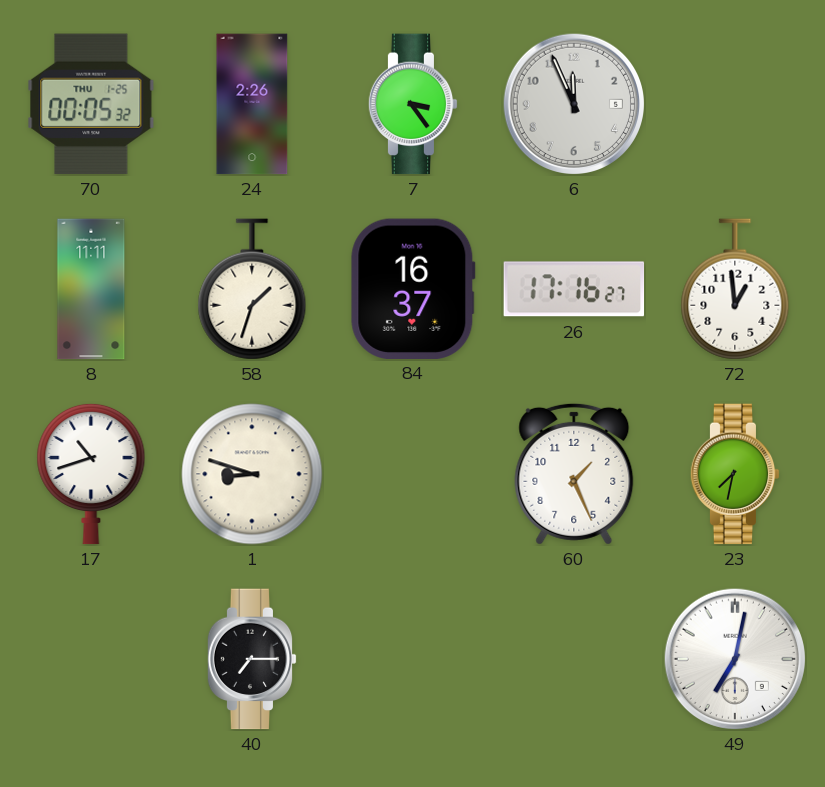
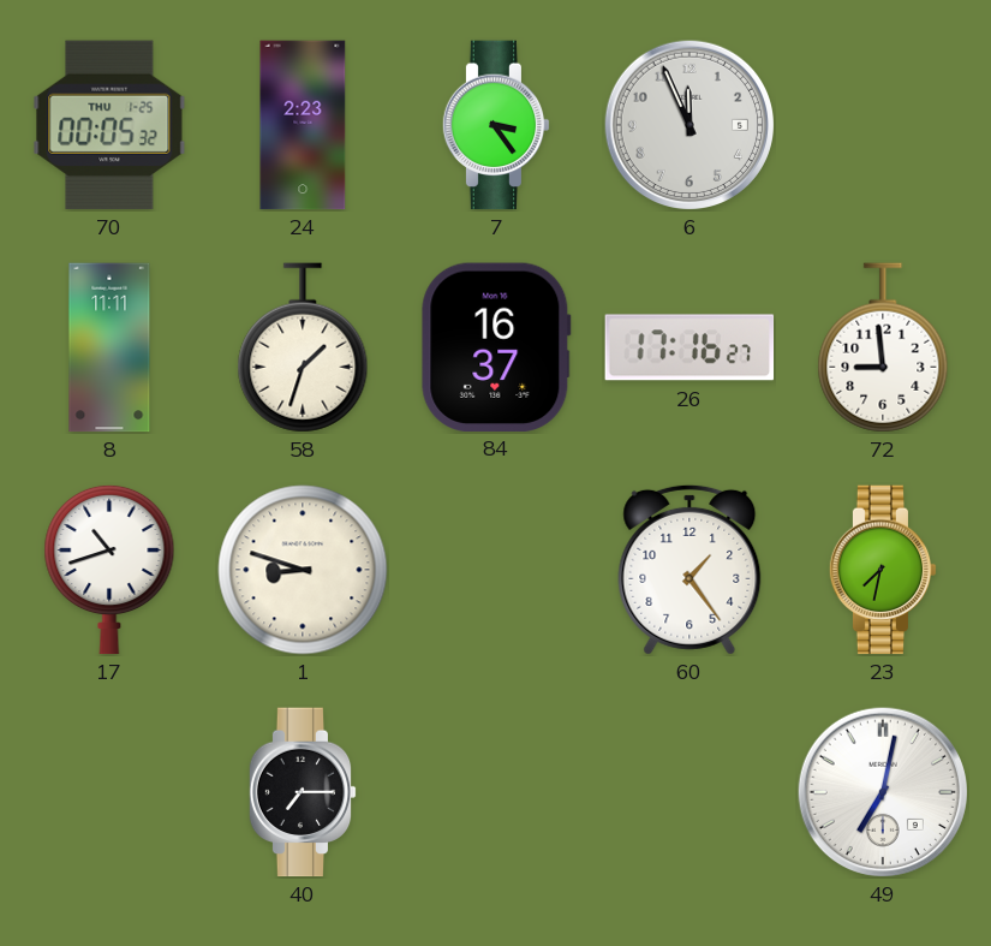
24: 2:26 -> 2:23
72: 12:59 -> 8:59
60: 1:26 -> 1:24
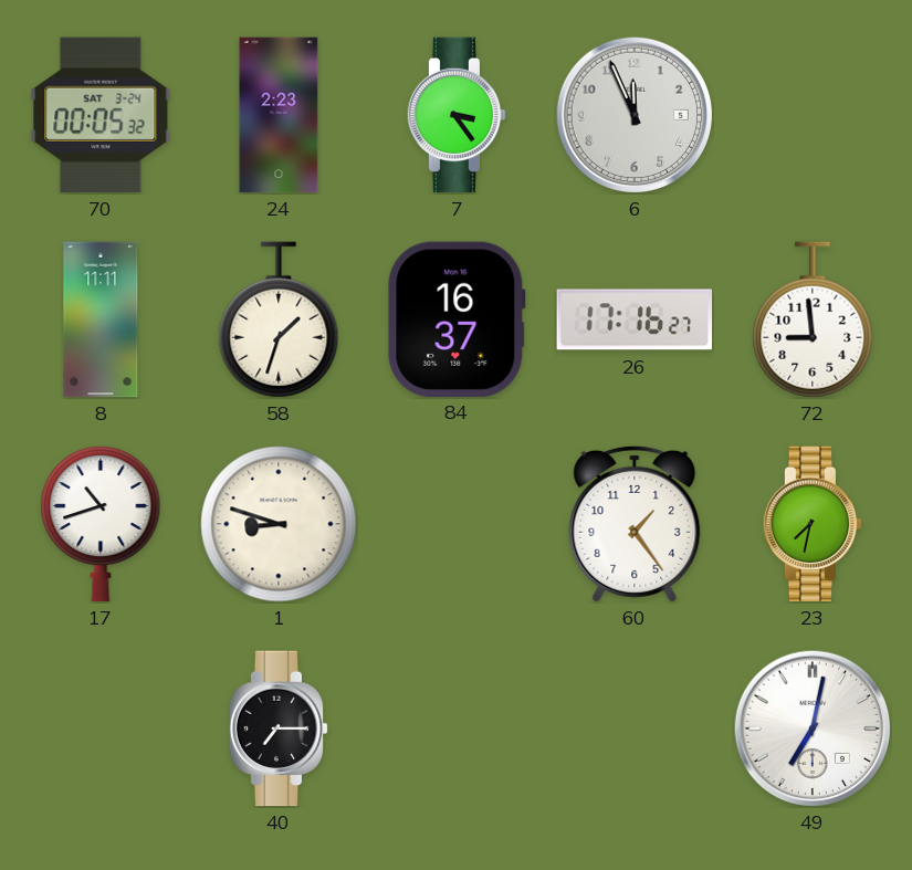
70 date: THU 1-25 -> SAT 3-24
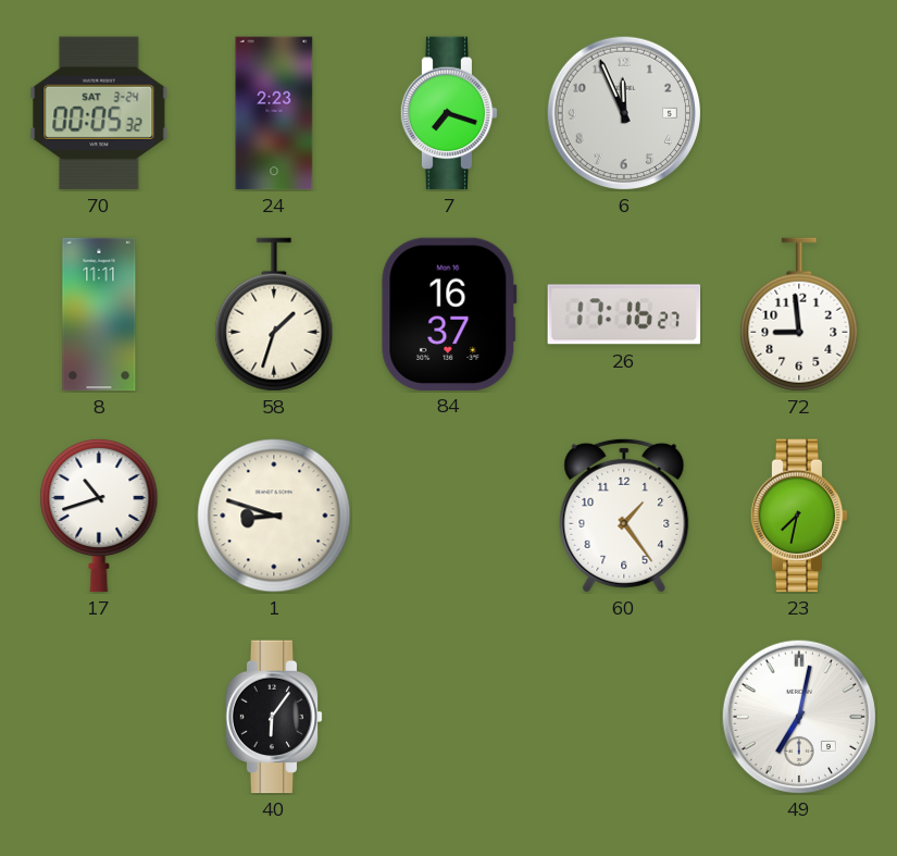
7: 3:24 -> 7:18
40: 7:15 -> 6:06
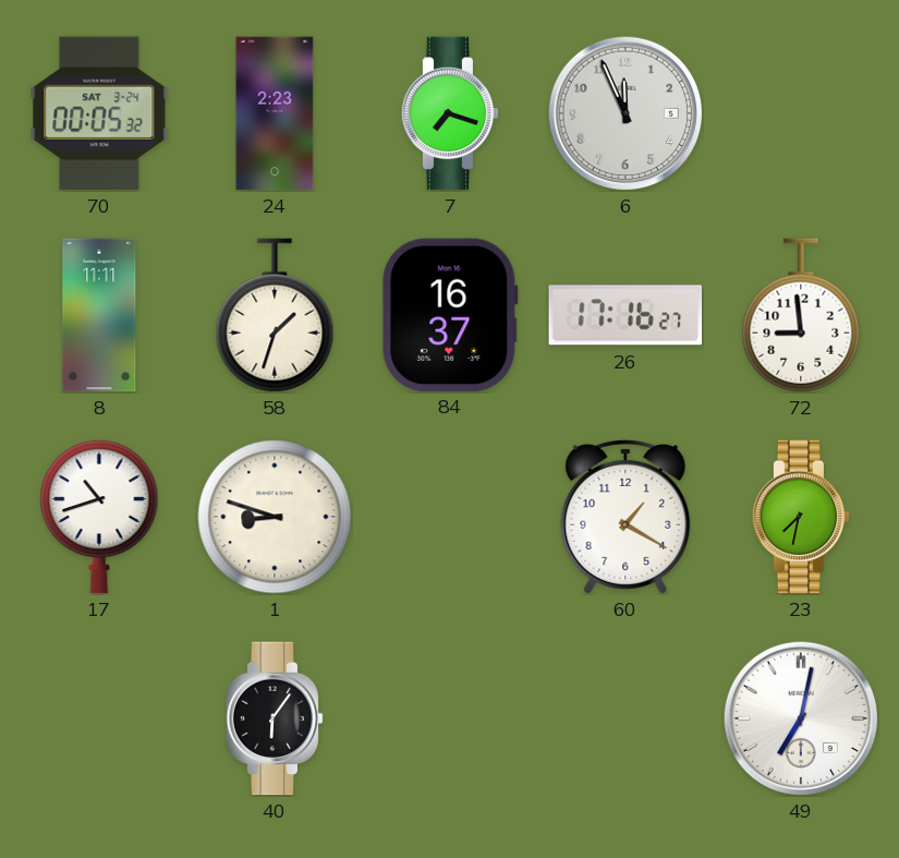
60: 1:24 -> 1:20
